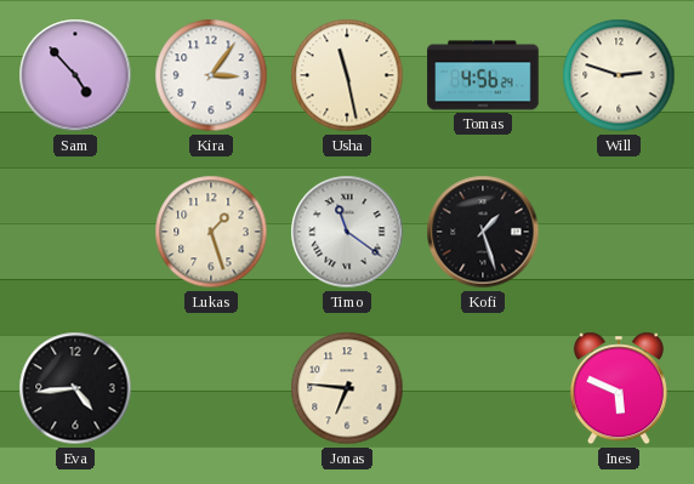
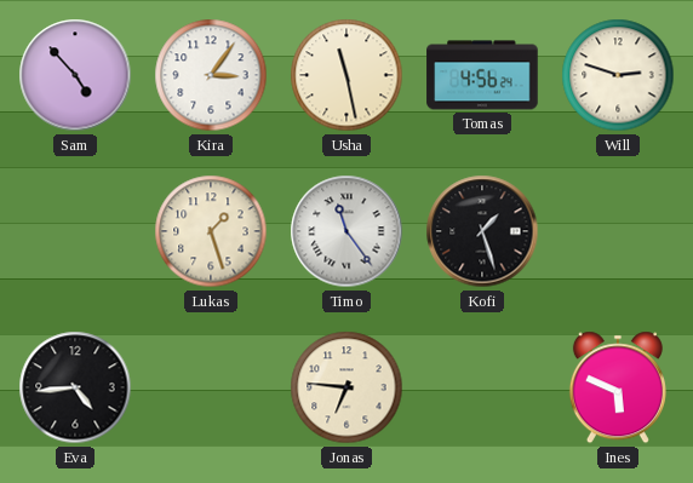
Timo: 11:21 -> 11:24
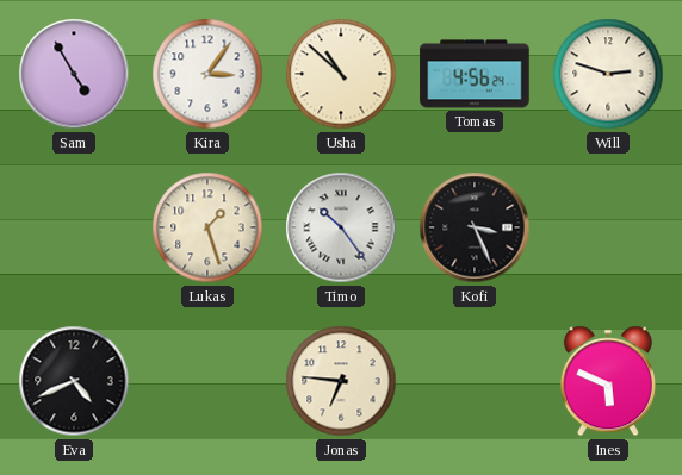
Sam: 4:53 -> 4:55
Usha: 11:28 -> 10:52
Timo: 11:24 -> 10:24
Kofi: 1:27 -> 3:26
Eva: 4:44 -> 4:41
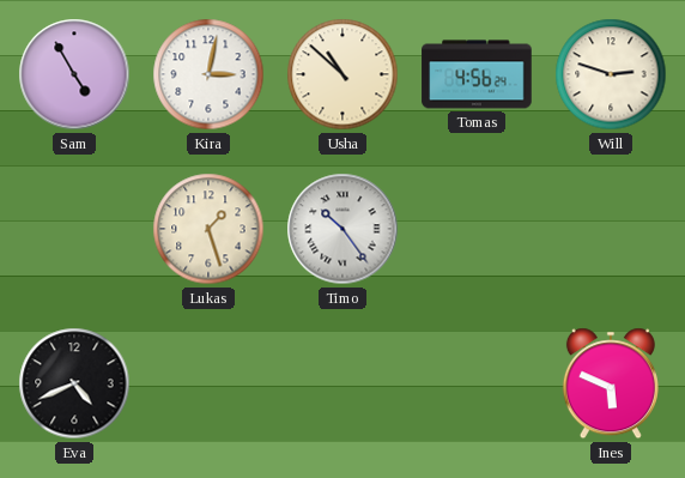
Kira: 3:06 -> 3:02
Kofi: 3:26 -> none
Jonas: 6:46 -> none
